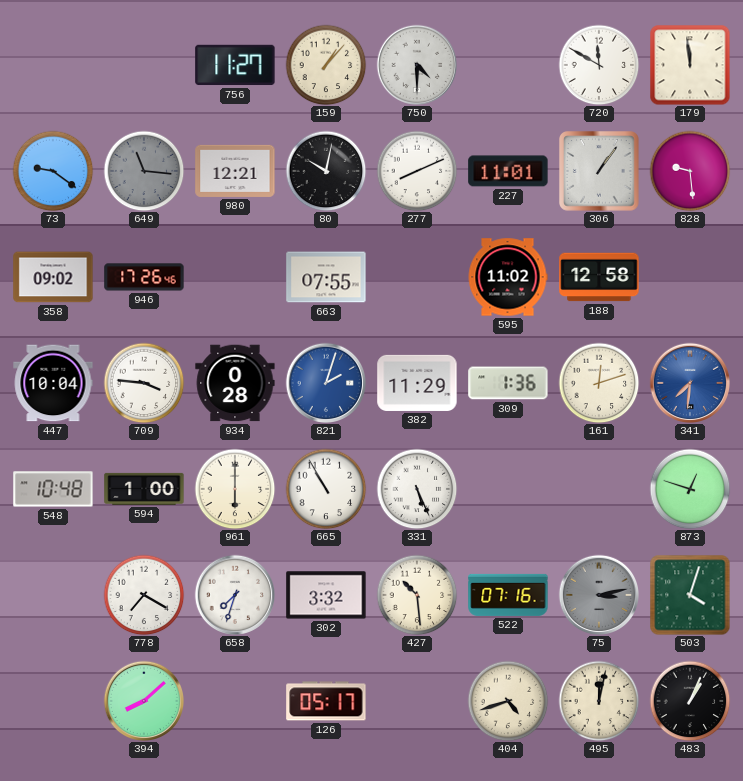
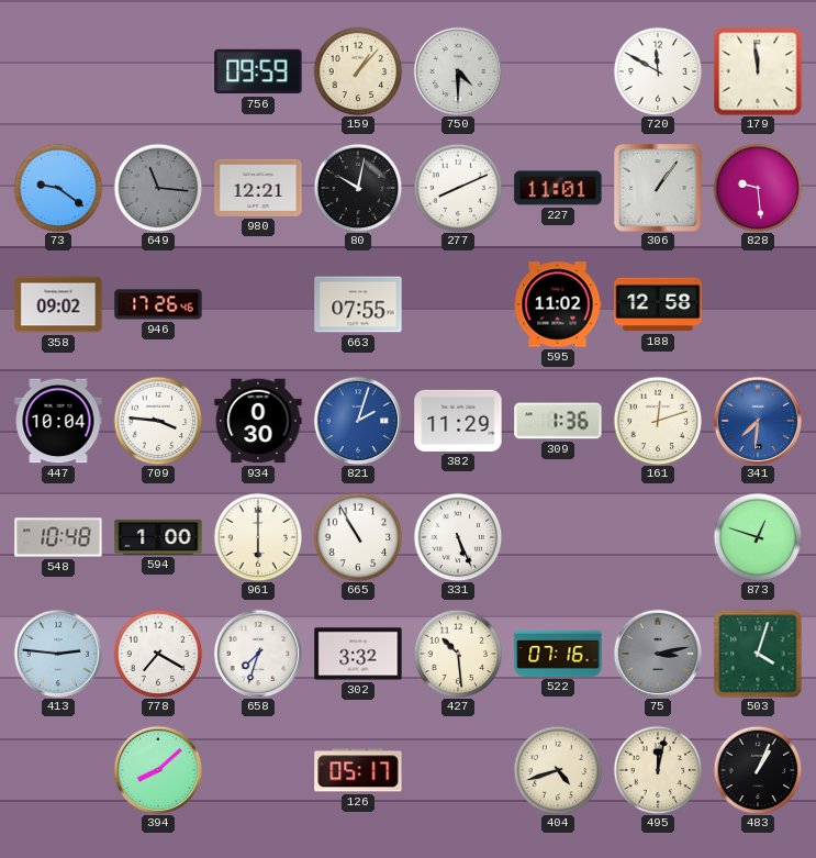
756: 11:27 -> 09:59
934: 0:28 -> 0:30
413: none -> 2:46
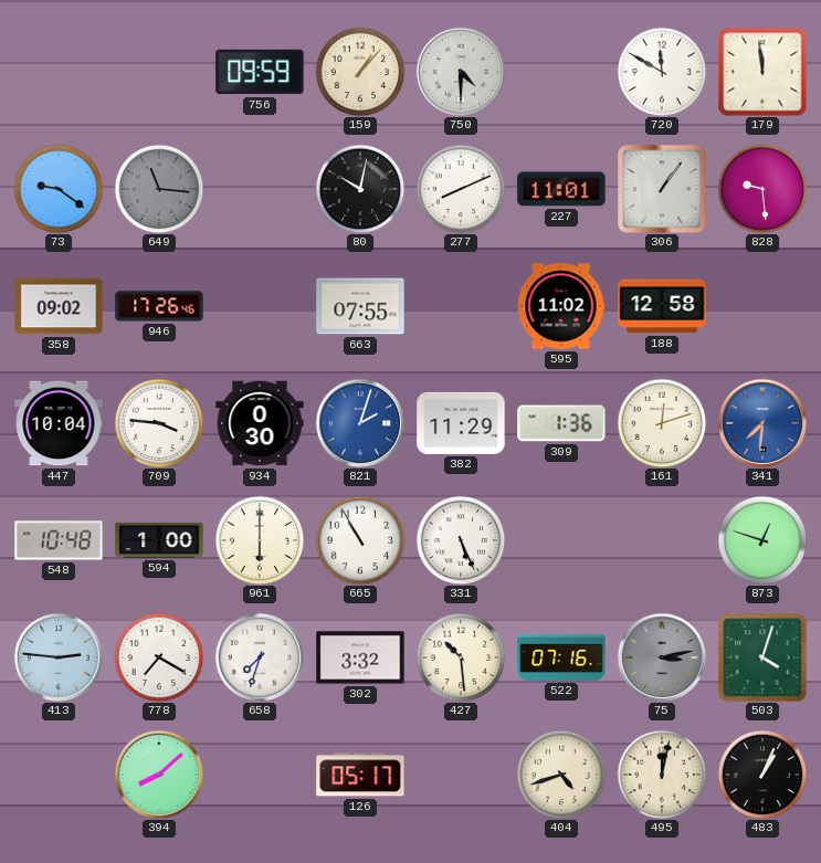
980: 12:21 -> none
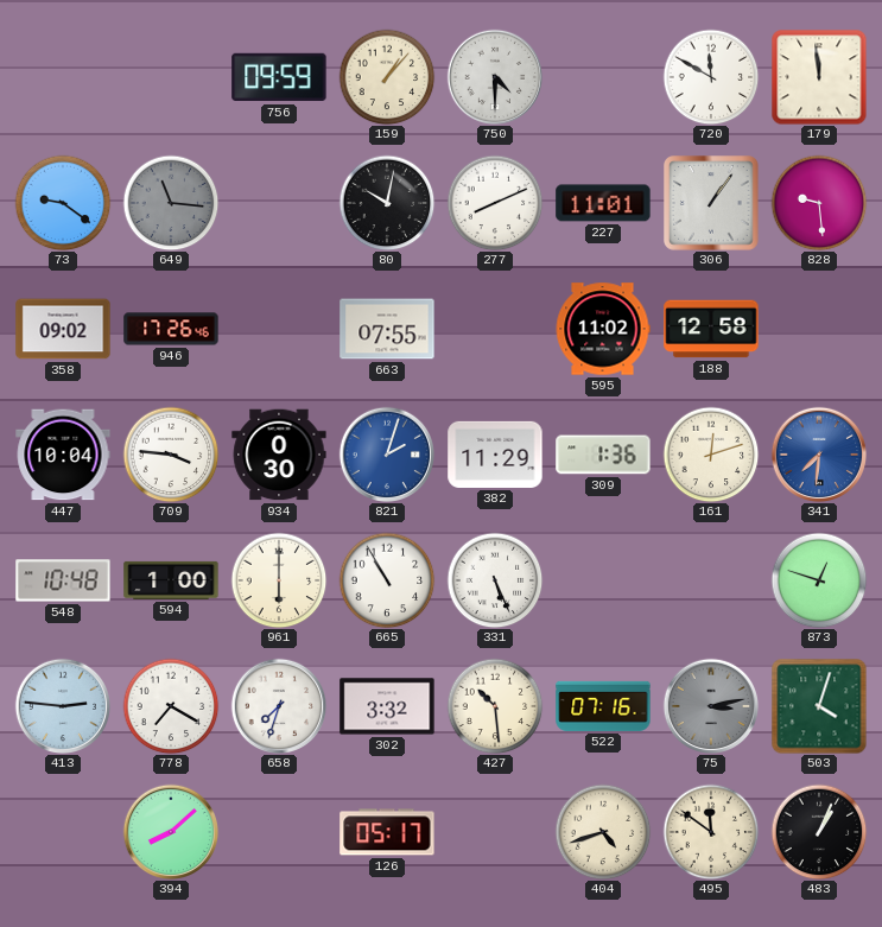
495: 12:02 -> 11:51
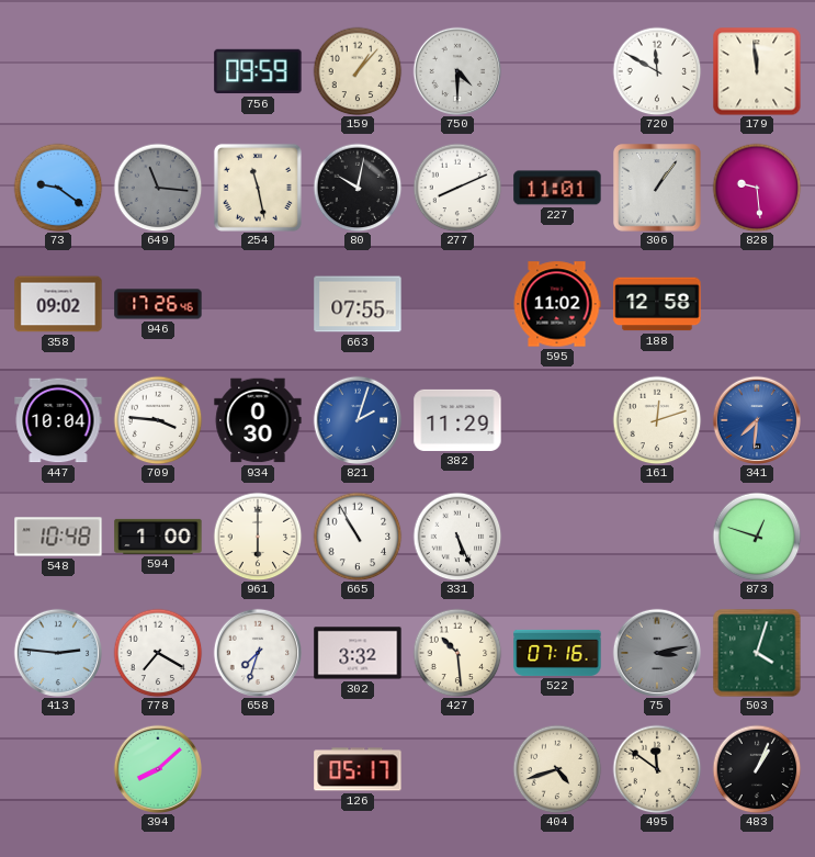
254: none -> 11:28
309: 1:36 -> none
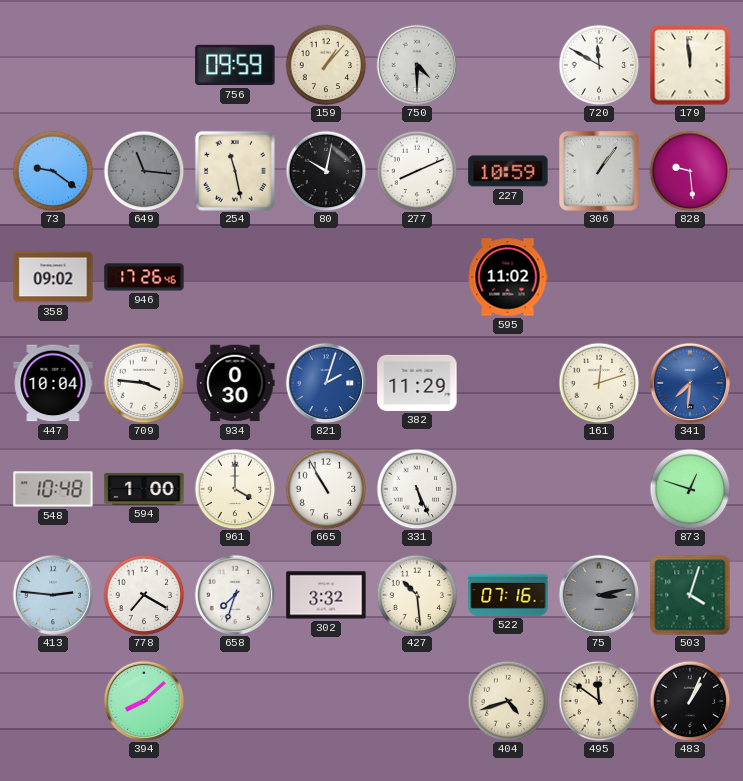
227: 11:01 -> 10:59
663: 07:55 -> none
188: 12:58 -> none
961: 6:00 -> 4:00
126: 05:17 -> none
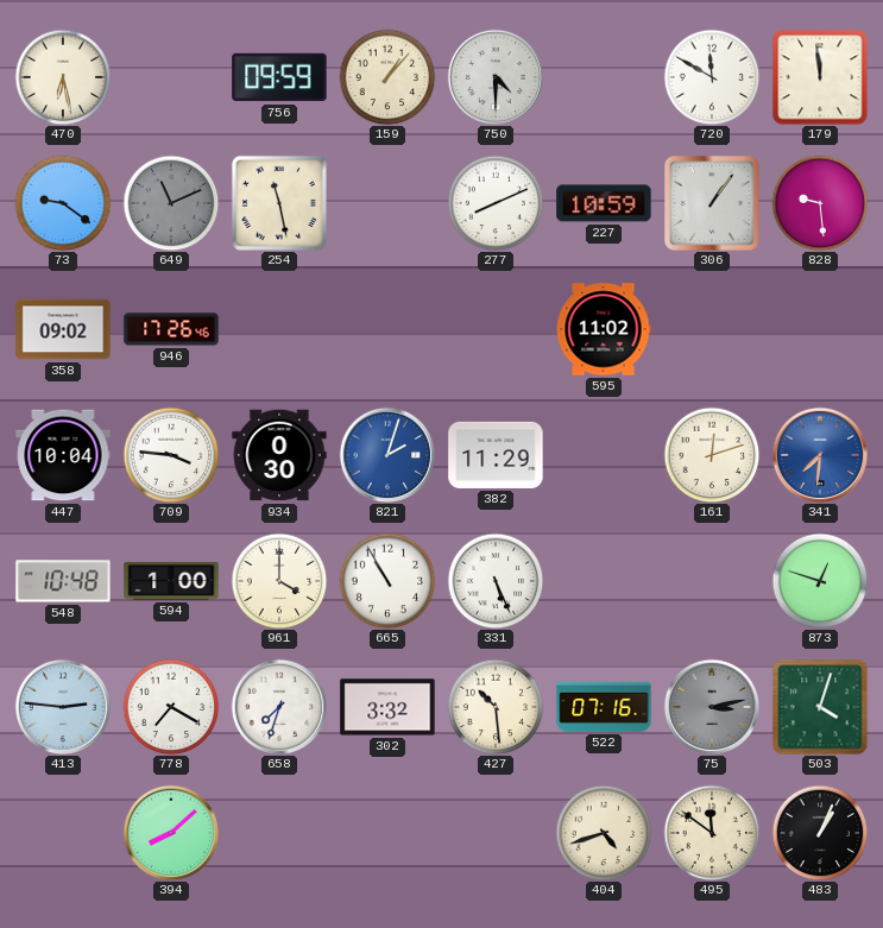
470: none -> 6:28
649: 11:16 -> 11:11
80: 10:02 -> none
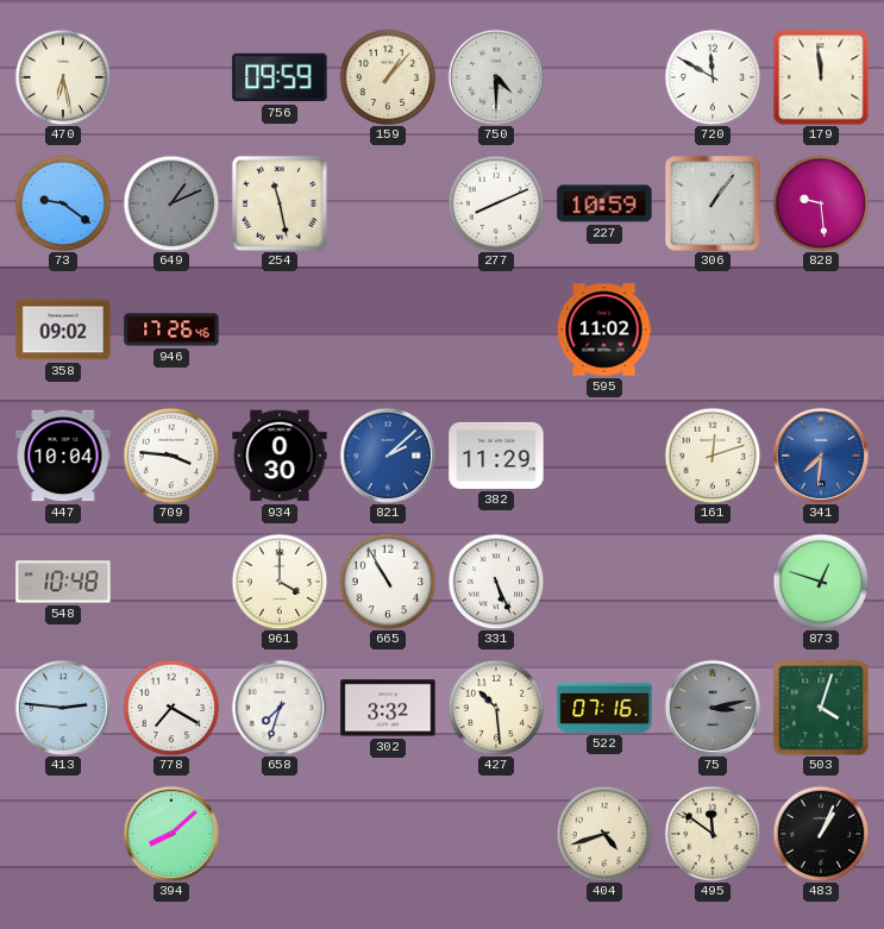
649: 11:11 -> 1:11
821: 2:03 -> 2:08
594: 1:00 -> none
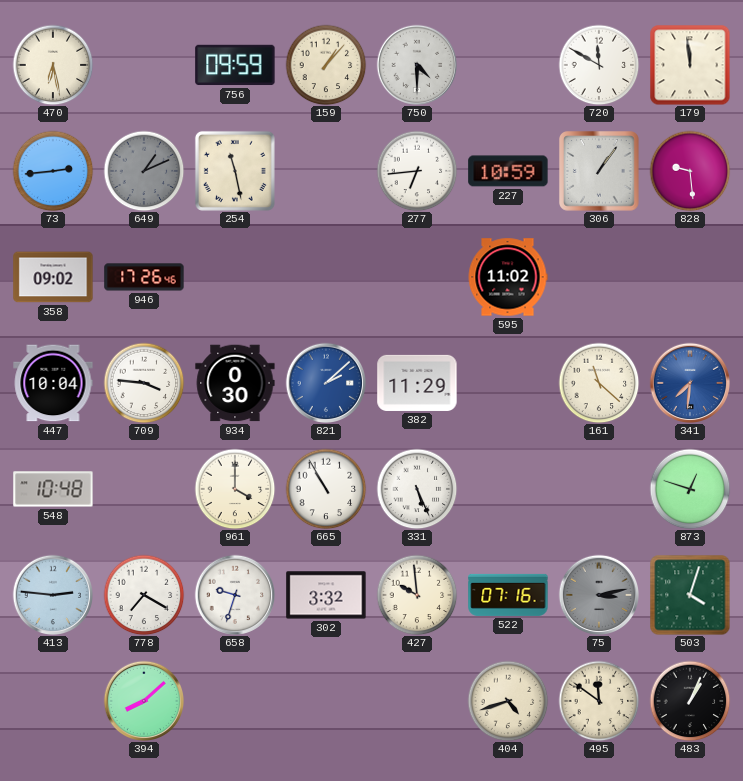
73: 9:21 -> 2:44
277: 8:11 -> 6:44
161: 12:12 -> 11:22
658: 7:33 -> 9:33
427: 10:29 -> 9:59
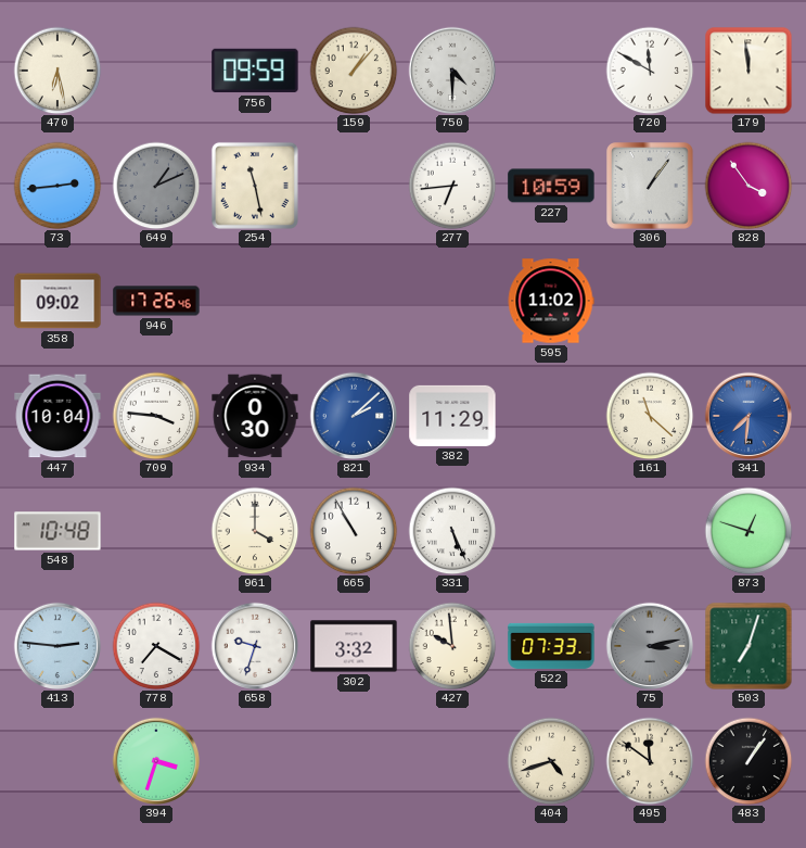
828: 9:29 -> 3:54
522: 07:16 -> 07:33
503: 4:03 -> 7:03
394: 8:08 -> 3:33
483: 1:04 -> 1:06
